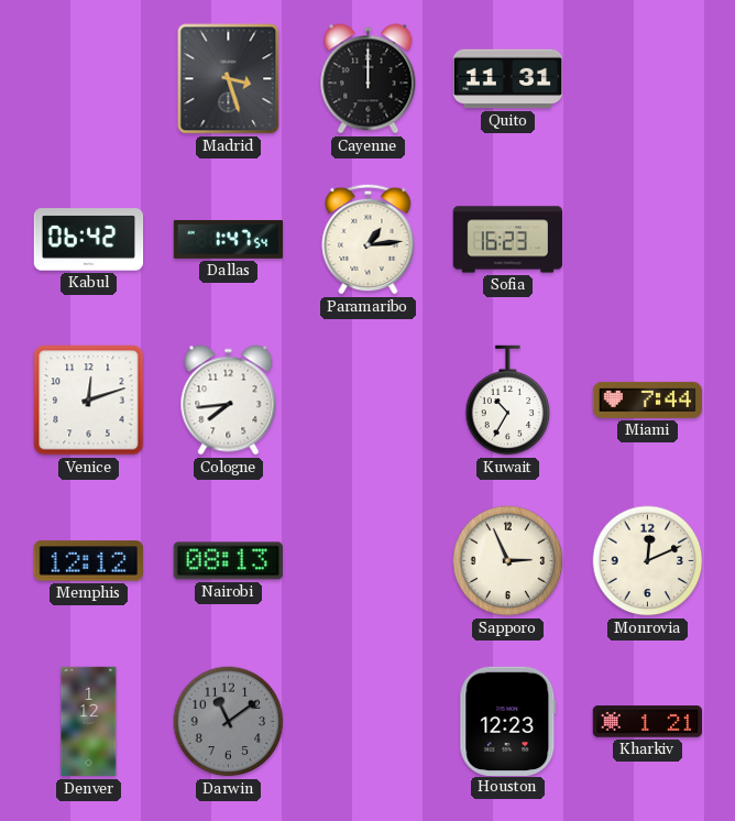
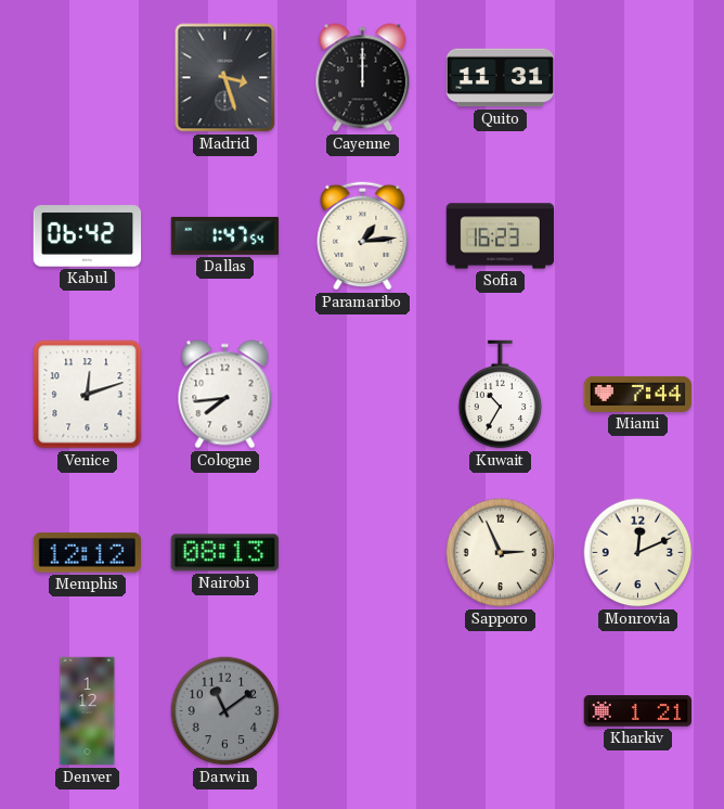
Houston: 12:23 -> none
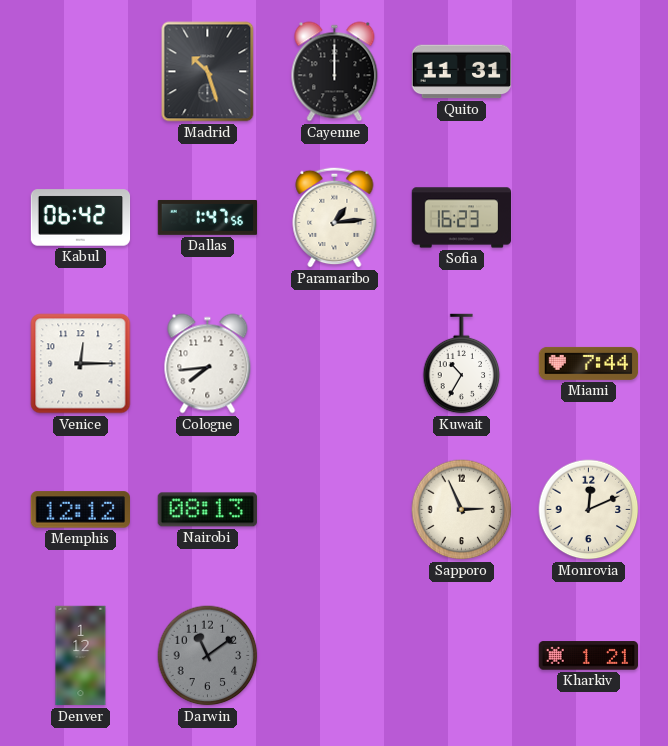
Madrid: 3:27 -> 10:27
Dallas: 1:47:54 -> 1:47:56
Venice: 12:12 -> 12:15
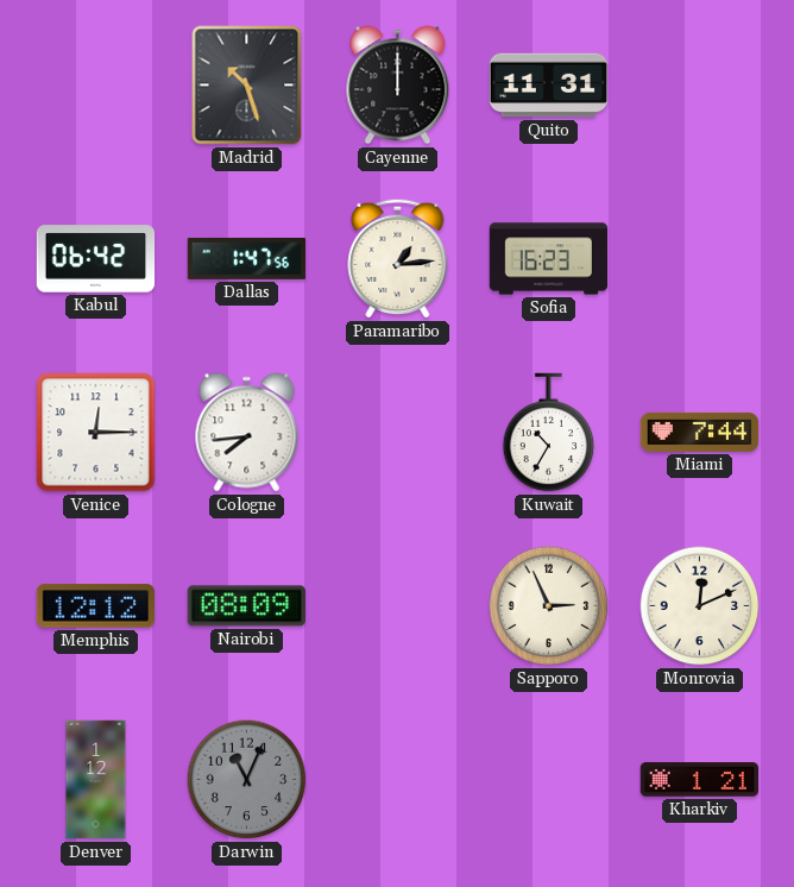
Nairobi: 08:13 -> 08:09
Darwin: 11:09 -> 11:04
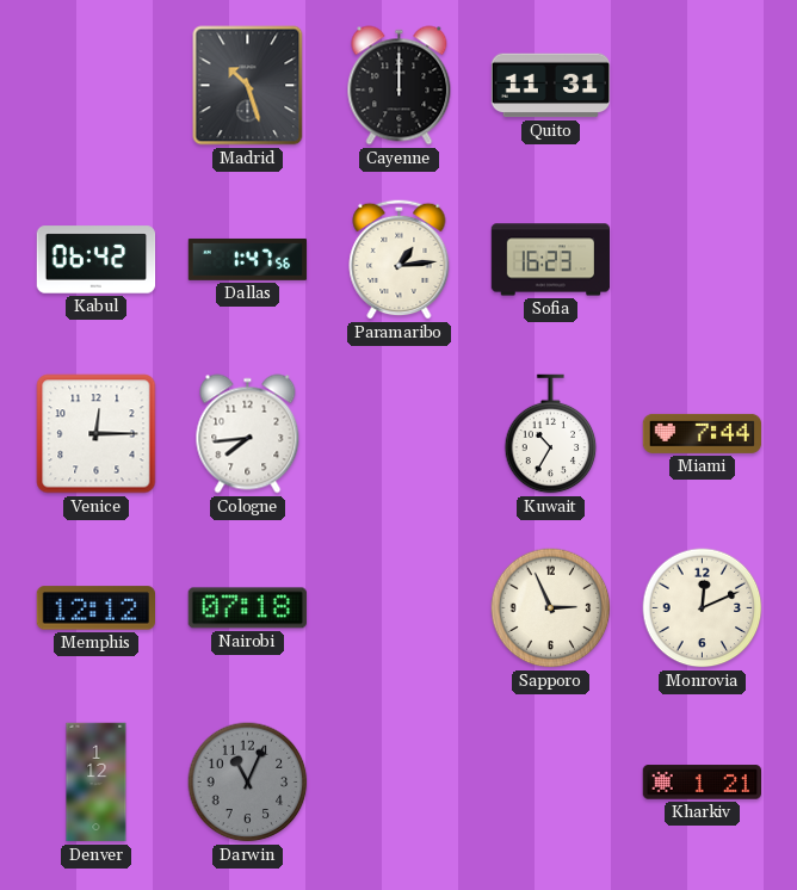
Nairobi: 08:09 -> 07:18
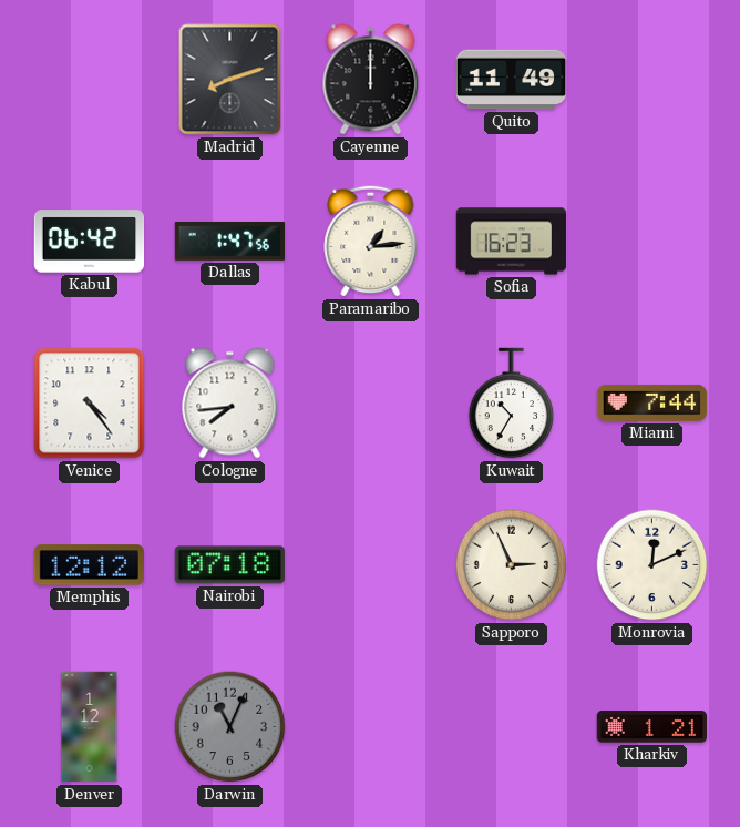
Madrid: 10:27 -> 8:12
Quito: 11:31 -> 11:49
Venice: 12:15 -> 4:24
